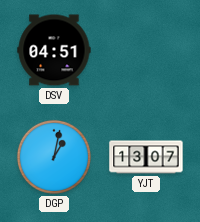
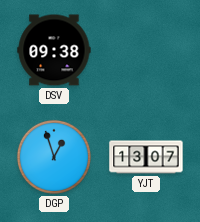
DSV: 04:51 -> 09:38
DGP: 1:02 -> 12:57
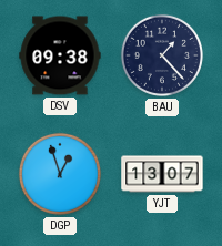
BAU: none -> 1:23
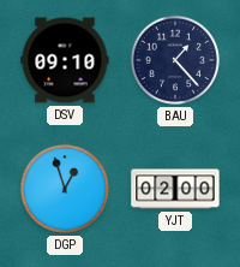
DSV: 09:38 -> 09:10
YJT: 13:07 -> 02:00
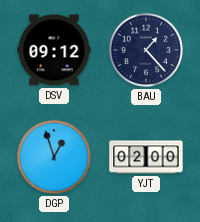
DSV: 09:10 -> 09:12
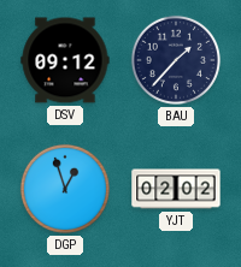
BAU: 1:23 -> 1:37
YJT: 02:00 -> 02:02
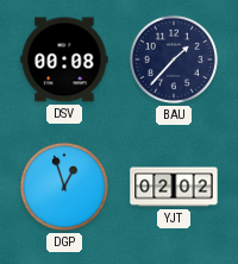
DSV: 09:12 -> 00:08
